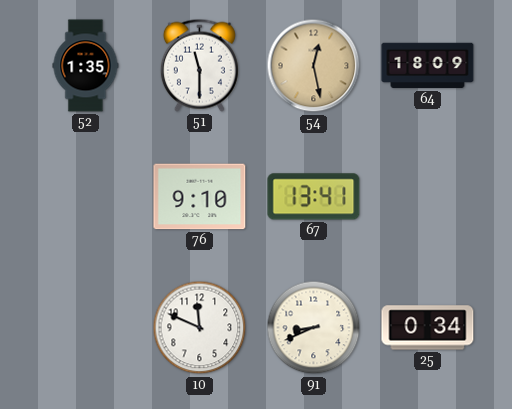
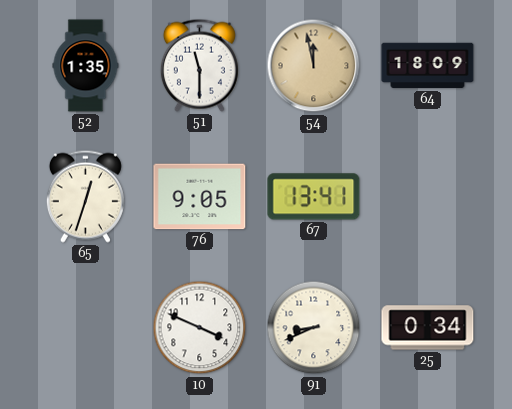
54: 12:28 -> 11:58
65: none -> 12:33
76: 9:10 -> 9:05
10: 11:49 -> 3:49
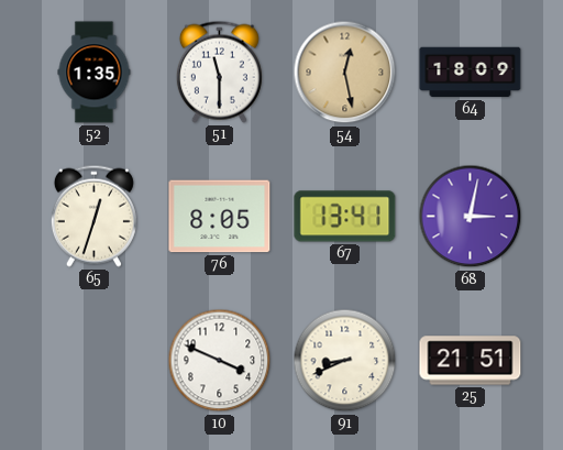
54: 11:58 -> 12:28
76: 9:05 -> 8:05
68: none -> 3:02
25: 0:34 -> 21:51
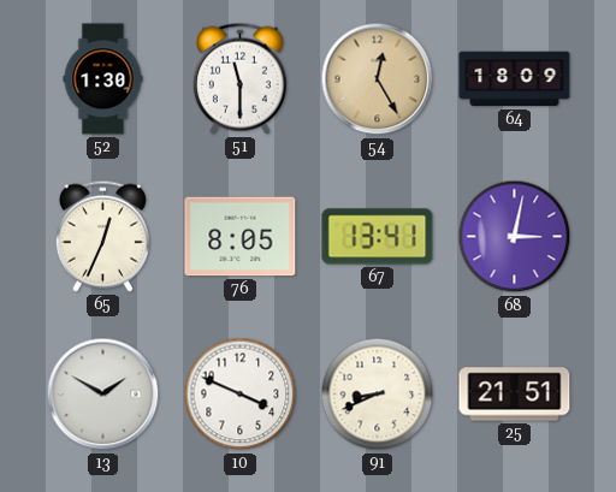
52: 1:35 -> 1:30
54: 12:28 -> 12:25
65: 12:33 -> 12:34
13: none -> 1:50
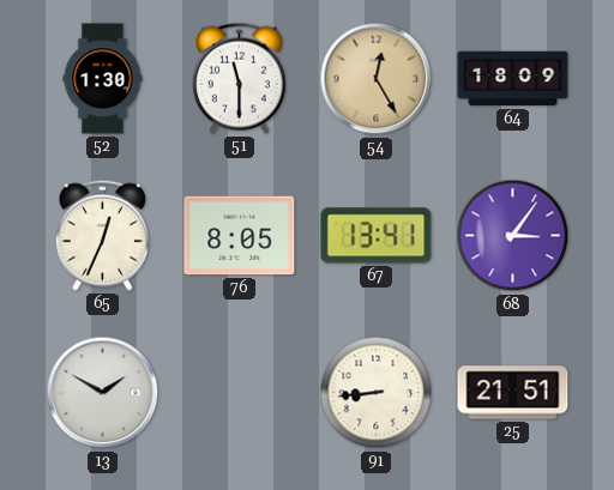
68: 3:02 -> 3:06
10: 3:49 -> none
91: 8:41 -> 8:44
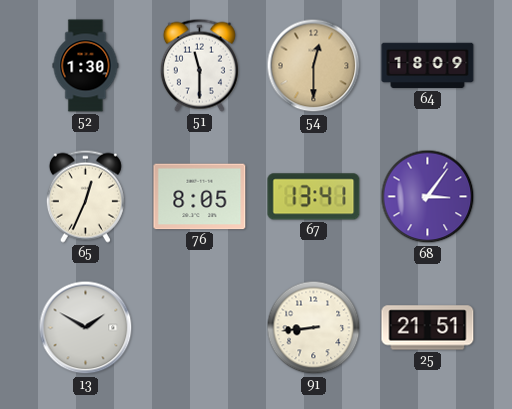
54: 12:25 -> 12:30
